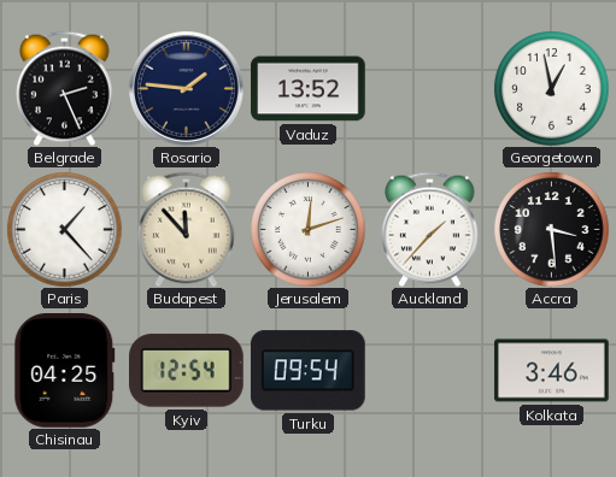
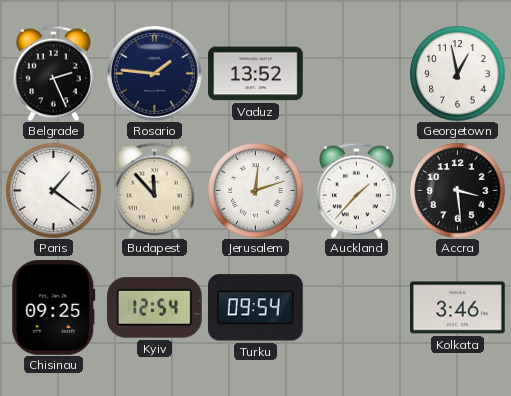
Paris: 1:23 -> 1:21
Chisinau: 04:25 -> 09:25
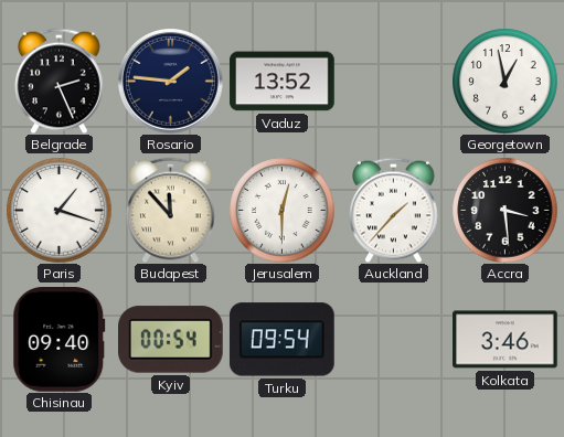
Paris: 1:21 -> 1:18
Jerusalem: 12:12 -> 12:30
Chisinau: 09:25 -> 09:40
Kyiv: 12:54 -> 00:54
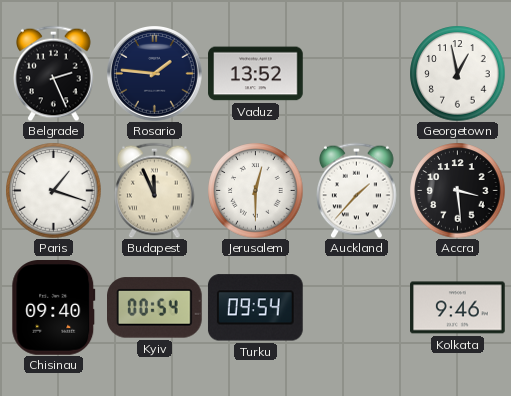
Budapest: 11:53 -> 11:56
Kolkata: 3:46 -> 9:46
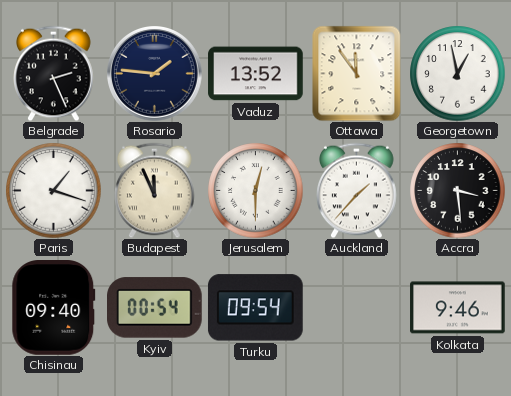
Ottawa: none -> 11:54
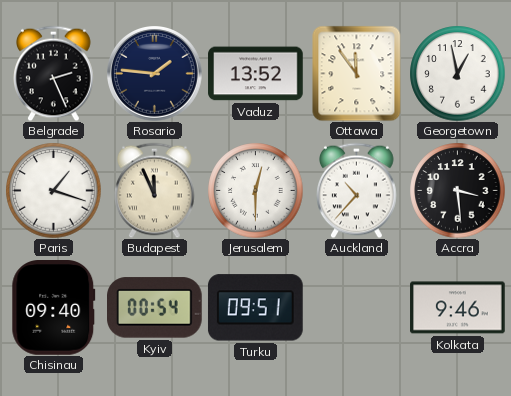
Auckland: 1:37 -> 10:37
Turku: 09:54 -> 09:51
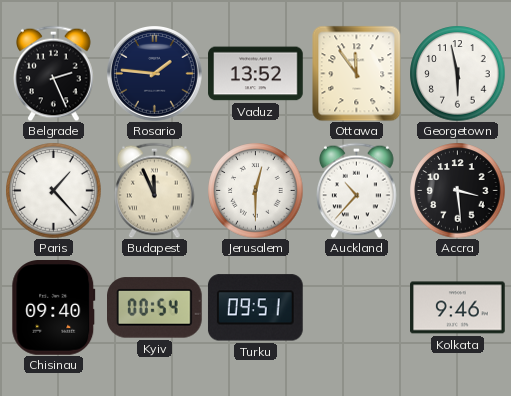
Georgetown: 12:58 -> 5:58
Paris: 1:18 -> 1:23
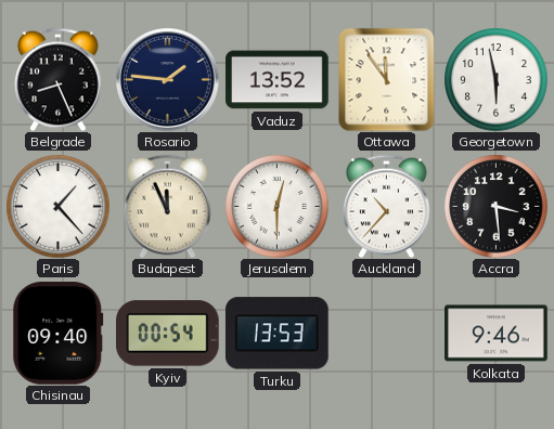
Belgrade: 2:26 -> 8:26
Turku: 09:51 -> 13:53
